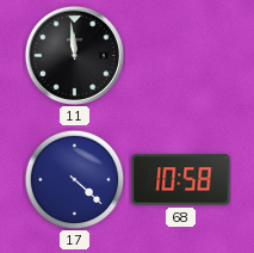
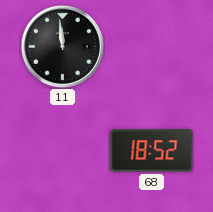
17: 4:22 -> none
68: 10:58 -> 18:52
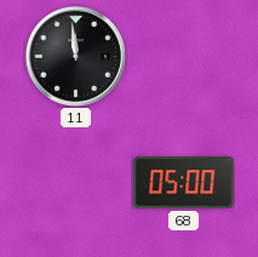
68: 18:52 -> 05:00
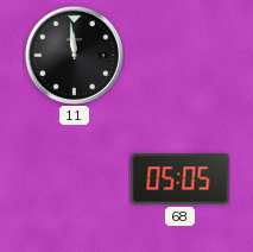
68: 05:00 -> 05:05
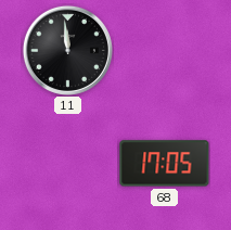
68: 05:05 -> 17:05
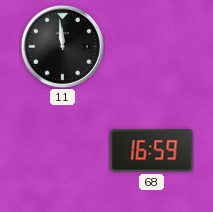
68: 17:05 -> 16:59
